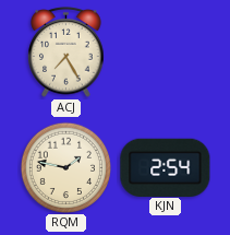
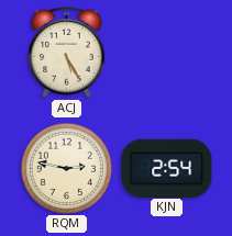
ACJ: 7:25 -> 5:25
RQM: 1:47 -> 2:47
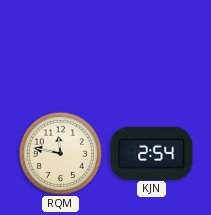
ACJ: 5:25 -> none
RQM: 2:47 -> 11:47
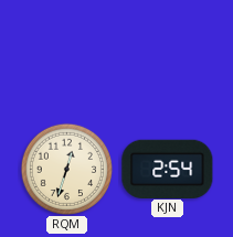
RQM: 11:47 -> 12:33
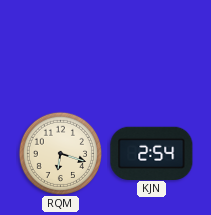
RQM: 12:33 -> 6:18
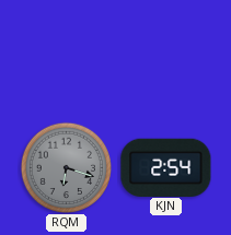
RQM dial: cream -> grey
